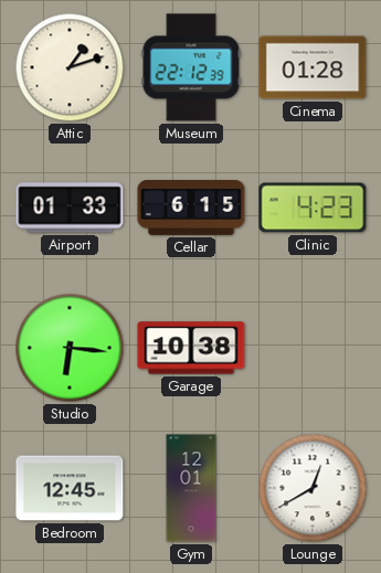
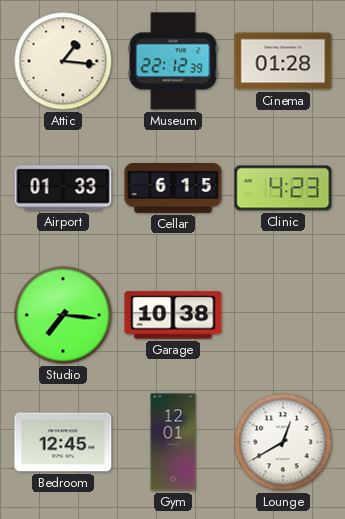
Attic: 1:12 -> 1:16
Studio: 6:16 -> 7:16
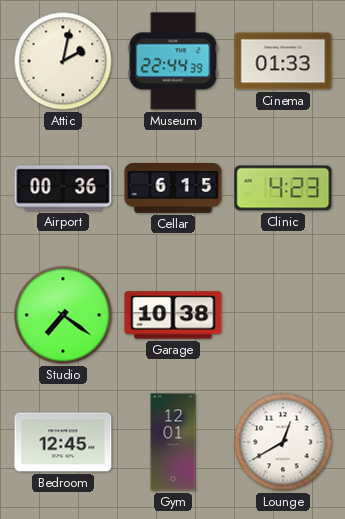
Attic: 1:16 -> 2:02
Museum: 22:12 -> 22:44
Cinema: 01:28 -> 01:33
Airport: 01:33 -> 00:36
Studio: 7:16 -> 7:21
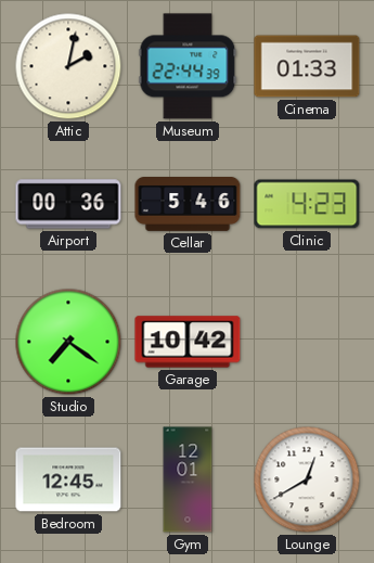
Cellar: 6:15 -> 5:46
Garage: 10:38 -> 10:42
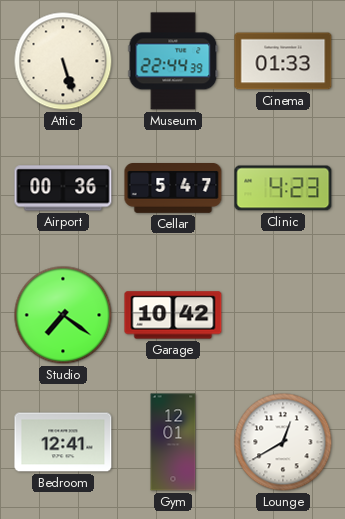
Attic: 2:02 -> 5:27
Cellar: 5:46 -> 5:47
Bedroom: 12:45 -> 12:41
